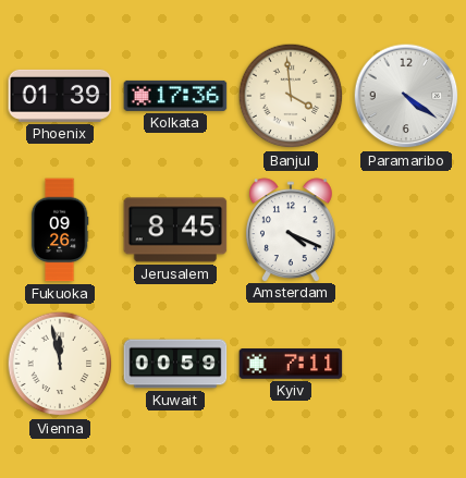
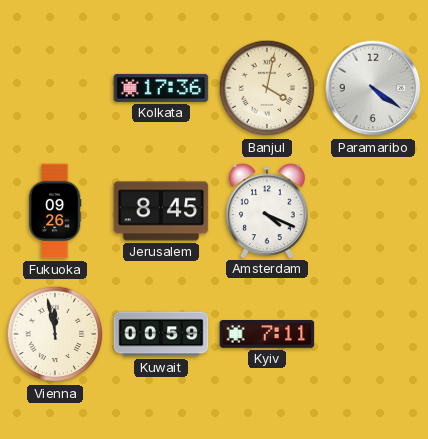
Phoenix: 01:39 -> none
Banjul: 3:59 -> 4:02
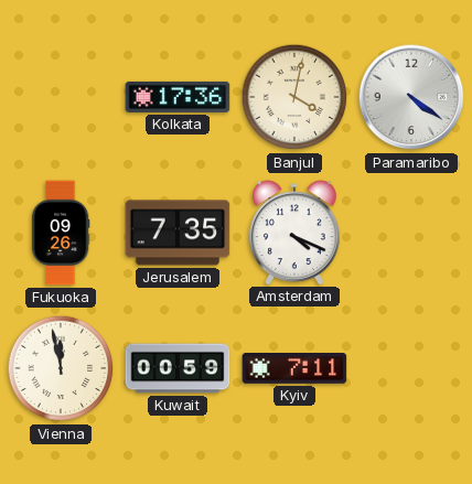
Jerusalem: 8:45 -> 7:35
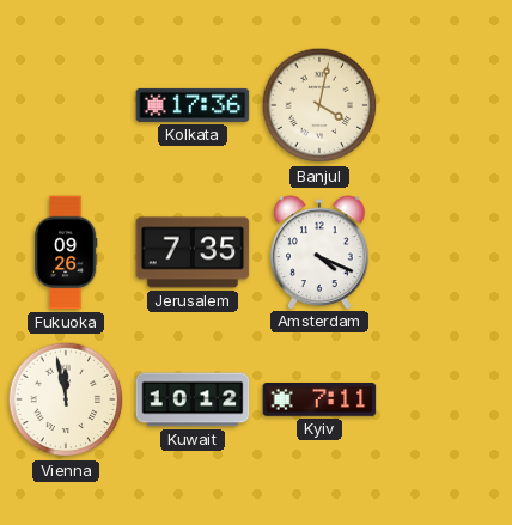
Paramaribo: 4:21 -> none
Kuwait: 00:59 -> 10:12
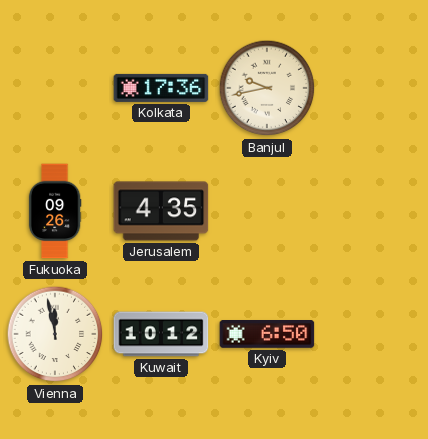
Banjul: 4:02 -> 9:43
Jerusalem: 7:35 -> 4:35
Amsterdam: 4:19 -> none
Kyiv: 7:11 -> 6:50
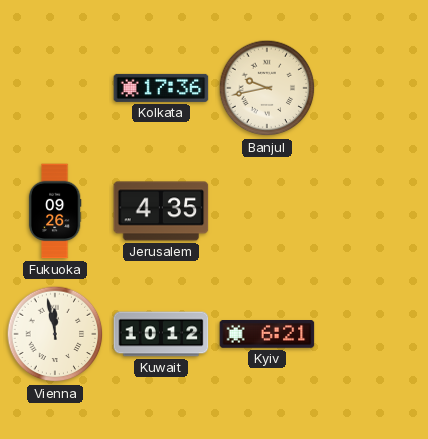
Kyiv: 6:50 -> 6:21
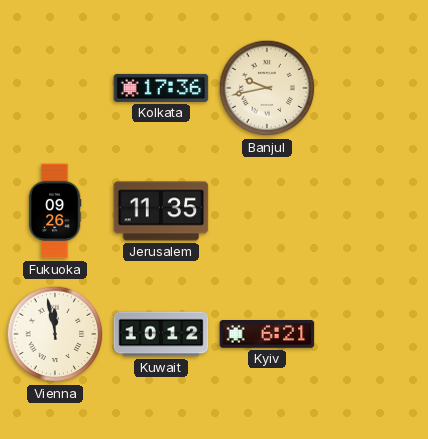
Jerusalem: 4:35 -> 11:35
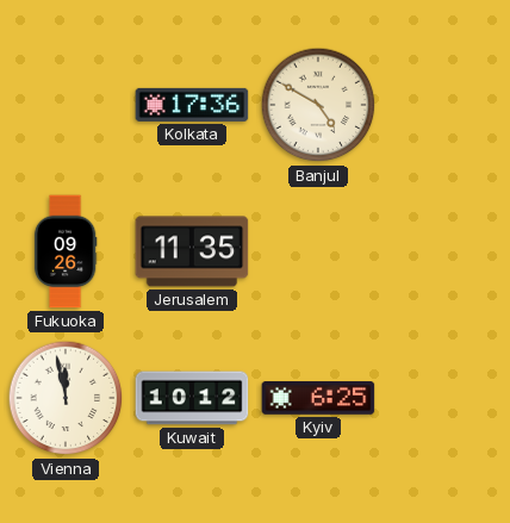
Banjul: 9:43 -> 4:50
Kyiv: 6:21 -> 6:25
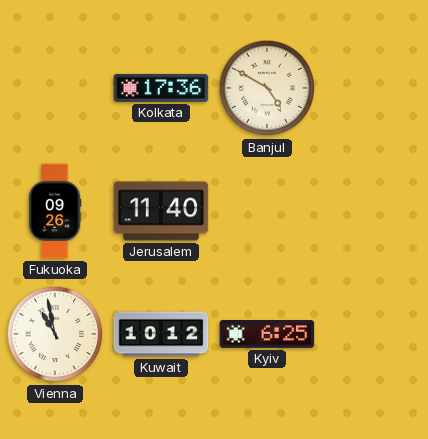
Jerusalem: 11:35 -> 11:40
Vienna: 11:58 -> 10:58
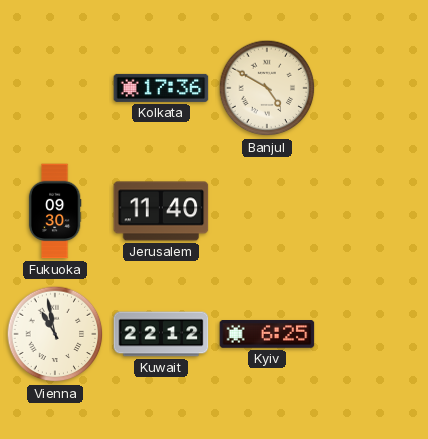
Fukuoka: 09:26 -> 09:30
Kuwait: 10:12 -> 22:12
